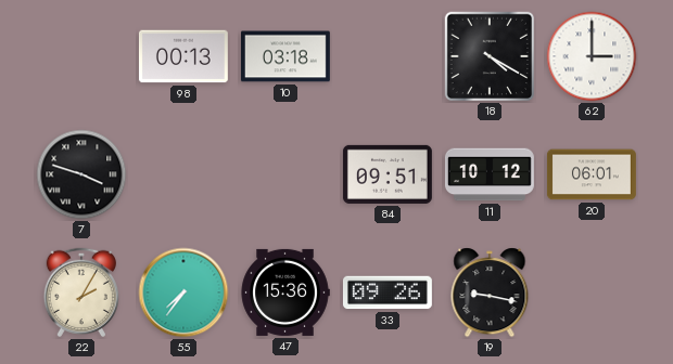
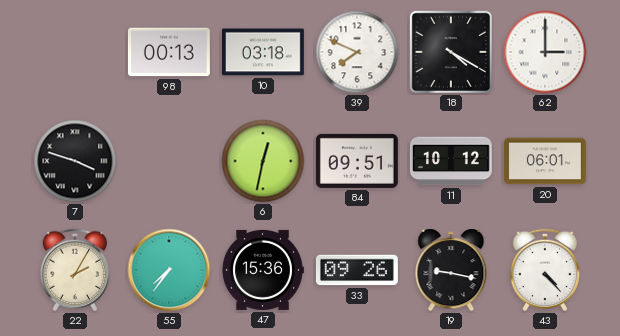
39: none -> 7:49
6: none -> 12:32
43: none -> 4:23
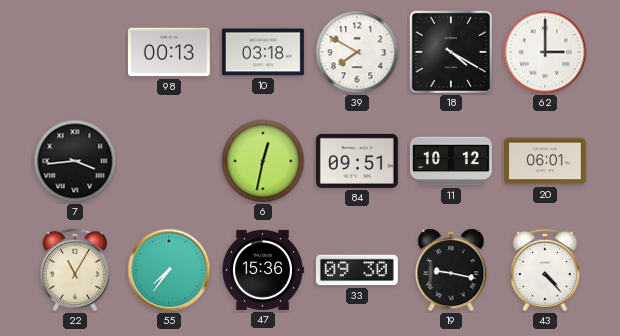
39: 7:49 -> 7:50
7: 3:48 -> 3:44
22: 2:05 -> 11:05
33: 09:26 -> 09:30
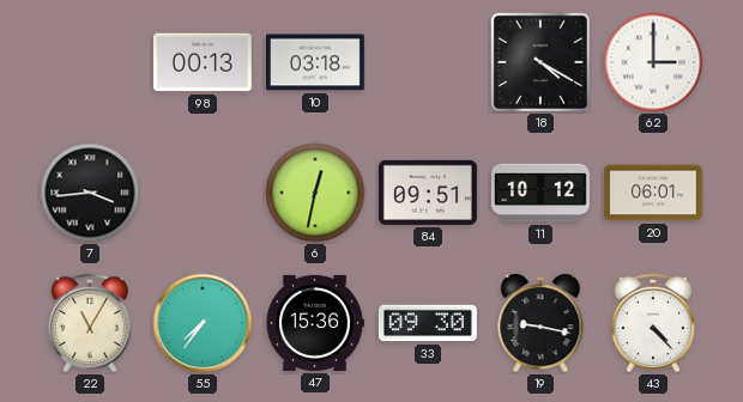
39: 7:50 -> none
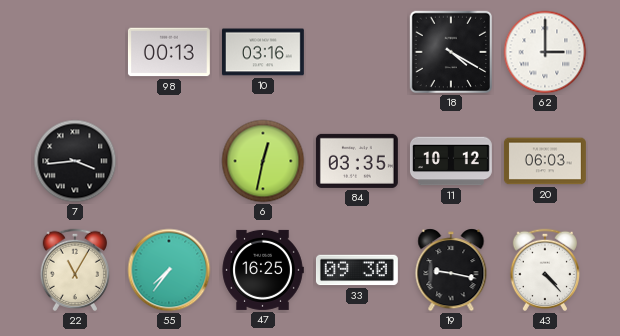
10: 03:18 -> 03:16
84: 09:51 -> 03:35
20: 06:01 -> 06:03
47: 15:36 -> 16:25
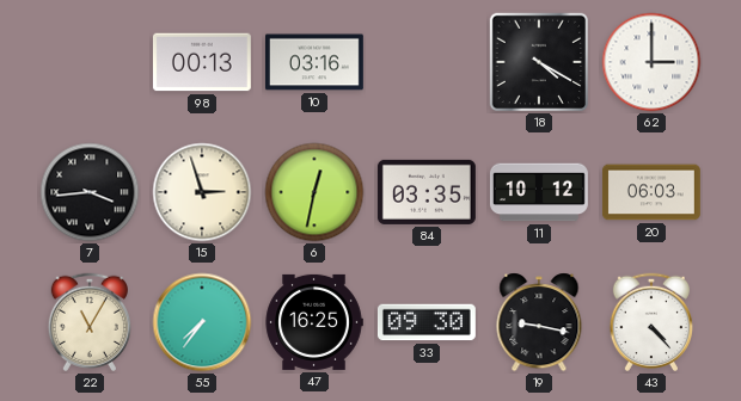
15: none -> 2:57
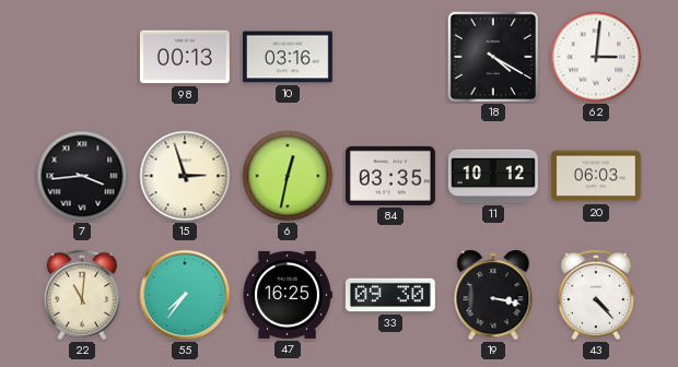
62: 3:00 -> 3:01
22: 11:05 -> 11:01
19: 9:17 -> 3:17
